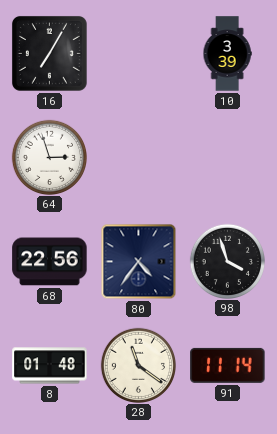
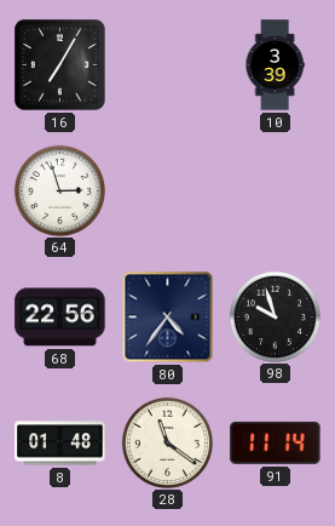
98: 3:57 -> 9:57
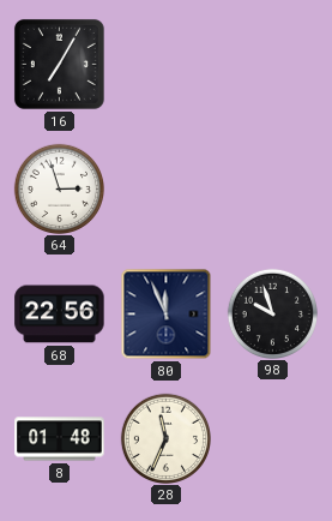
10: 3:39 -> none
80: 4:36 -> 11:56
28: 11:21 -> 11:34
91: 11:14 -> none
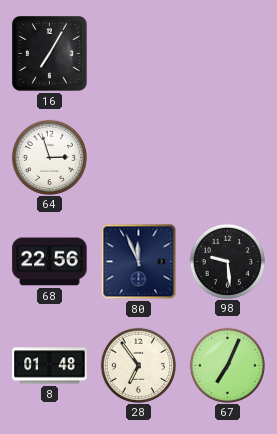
98: 9:57 -> 9:29
28: 11:34 -> 6:54
67: none -> 7:04
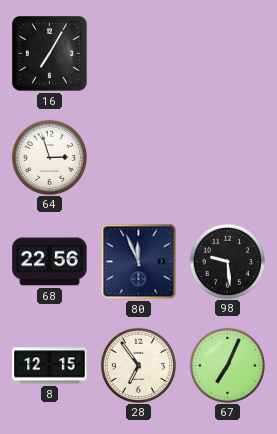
8: 01:48 -> 12:15
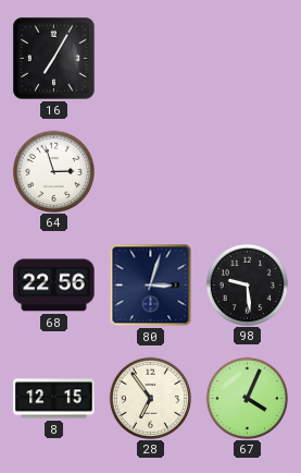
80: 11:56 -> 3:03
67: 7:04 -> 4:04
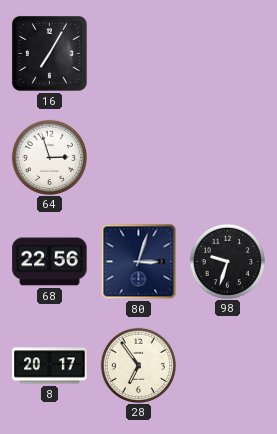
98: 9:29 -> 9:33
8: 12:15 -> 20:17
67: 4:04 -> none
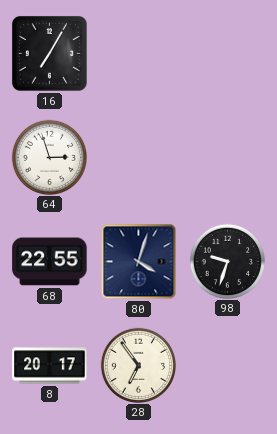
68: 22:56 -> 22:55
80: 3:03 -> 4:03
